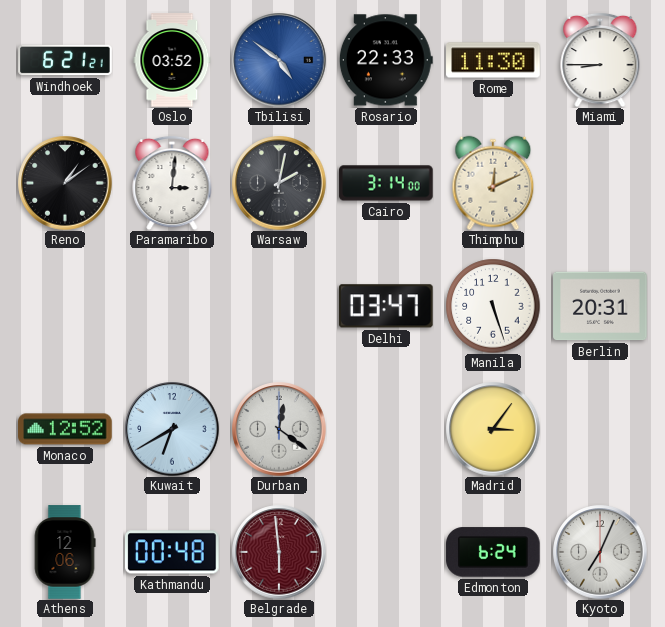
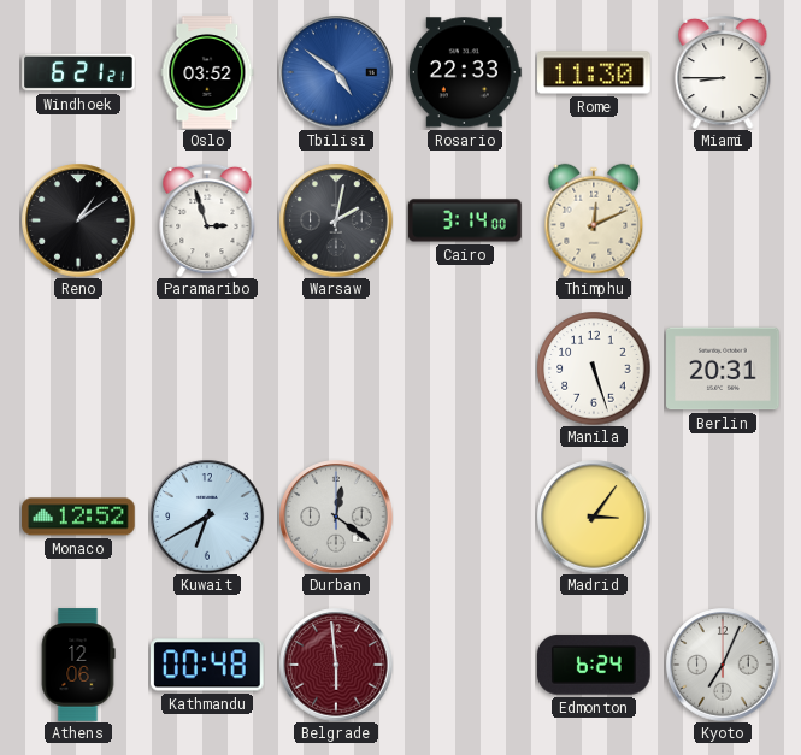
Paramaribo: 3:01 -> 2:57
Delhi: 03:47 -> none
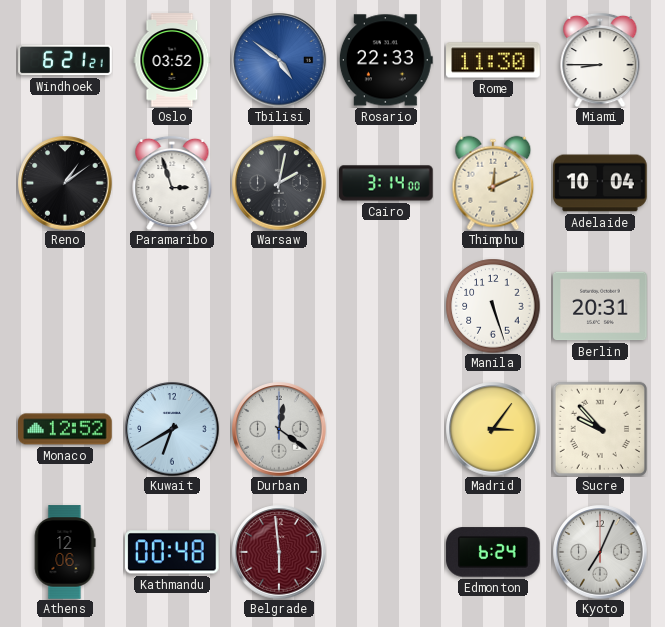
Adelaide: none -> 10:04
Sucre: none -> 9:53
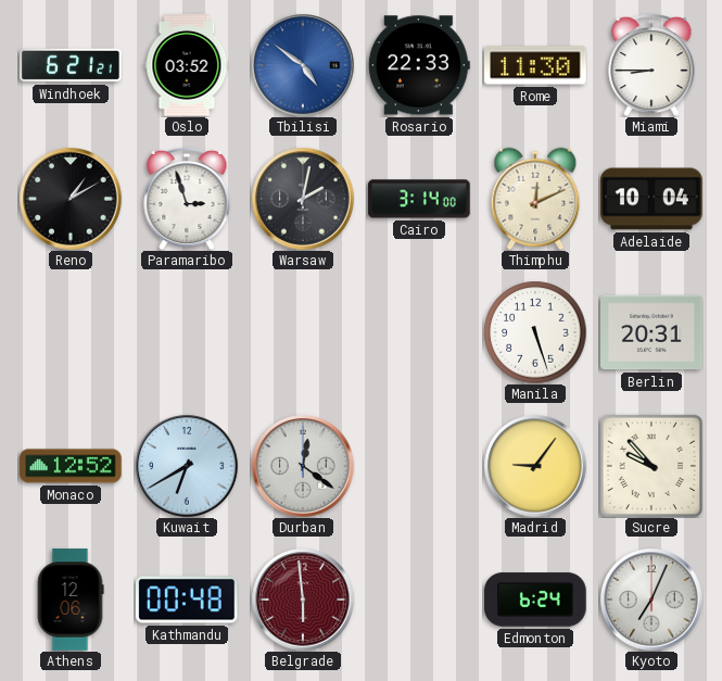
Reno: 1:09 -> 1:10
Madrid: 3:06 -> 9:06
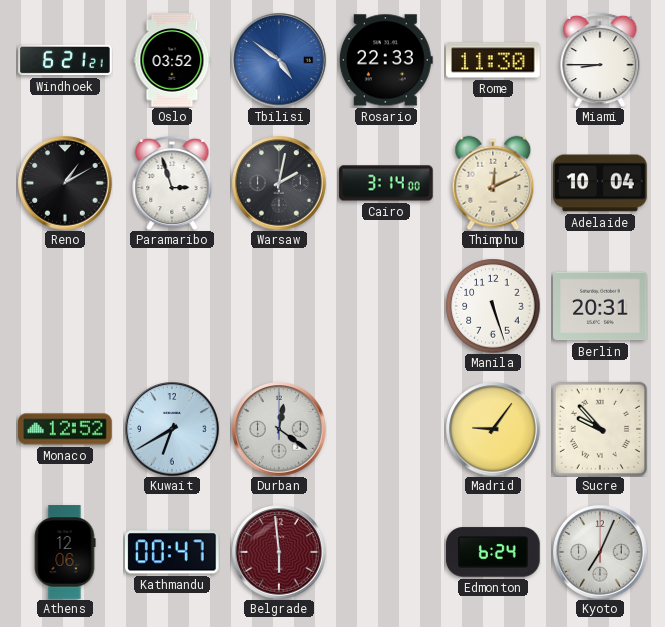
Kathmandu: 00:48 -> 00:47
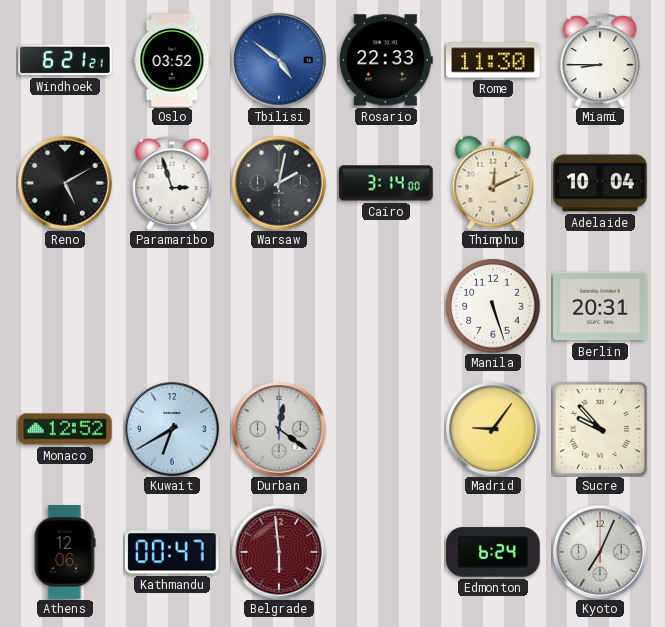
Reno: 1:10 -> 5:10
